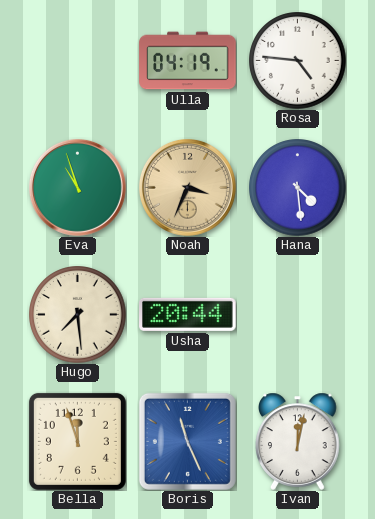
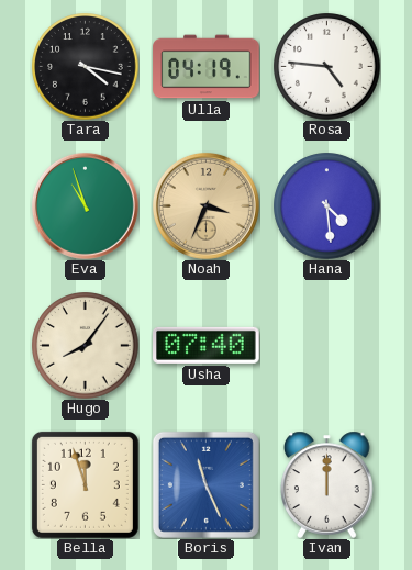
Tara: none -> 4:17
Hugo: 7:29 -> 8:06
Usha: 20:44 -> 07:40
Ivan: 12:02 -> 12:00
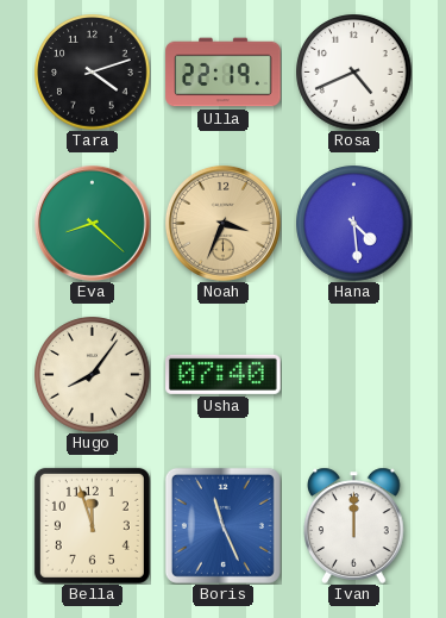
Tara: 4:17 -> 4:12
Ulla: 04:19 -> 22:19
Rosa: 4:46 -> 4:41
Eva: 10:57 -> 8:22
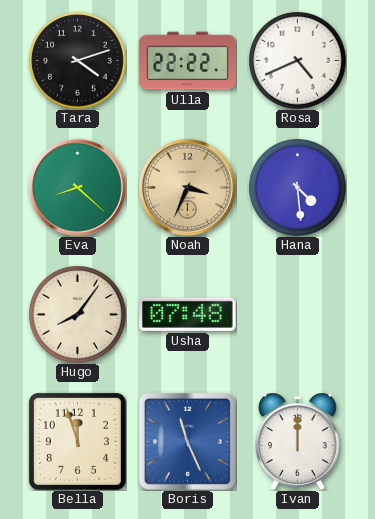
Ulla: 22:19 -> 22:22
Usha: 07:40 -> 07:48
